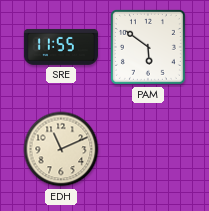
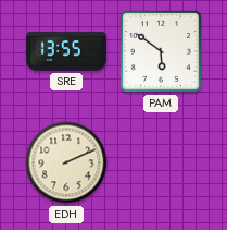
SRE: 11:55 -> 13:55
EDH: 11:11 -> 2:11
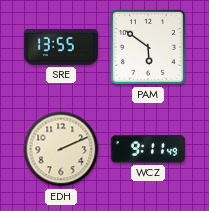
WCZ: none -> 9:11
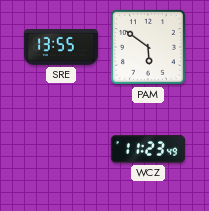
EDH: 2:11 -> none
WCZ: 9:11 -> 11:23
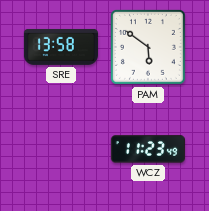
SRE: 13:55 -> 13:58
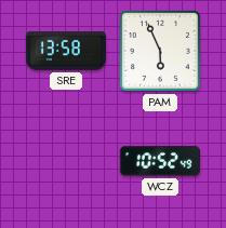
PAM: 5:51 -> 5:56
WCZ: 11:23 -> 10:52
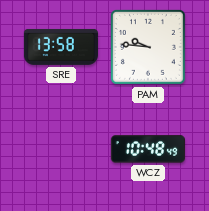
PAM: 5:56 -> 9:46
WCZ: 10:52 -> 10:48
